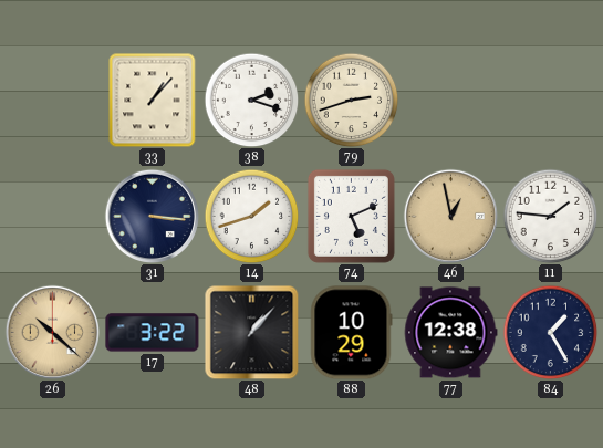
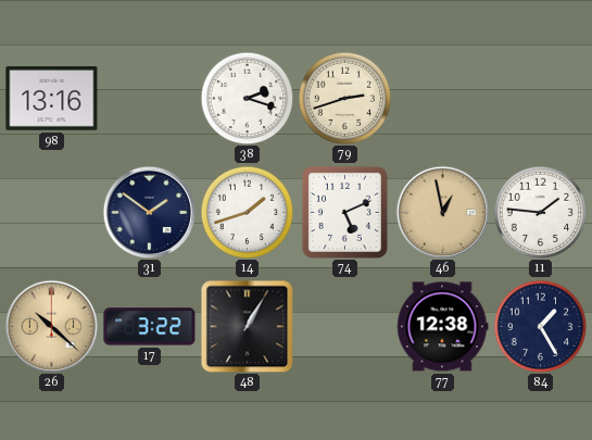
98: none -> 13:16
33: 1:07 -> none
31: 3:16 -> 1:51
48: 1:07 -> 1:05
88: 10:29 -> none
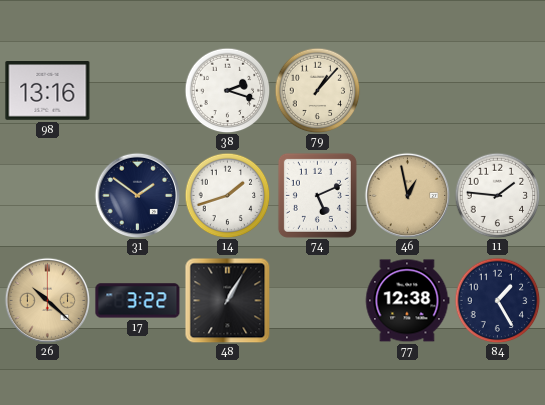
79: 2:42 -> 1:07
